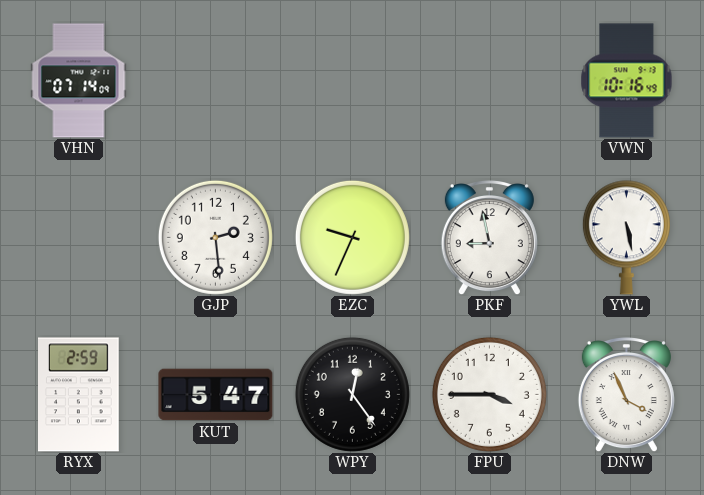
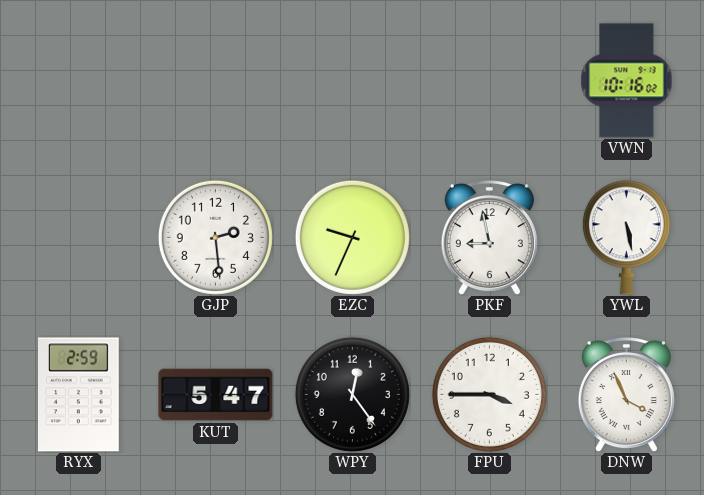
VHN: 07:14 -> none
VWN: 10:16:49 -> 10:16:02
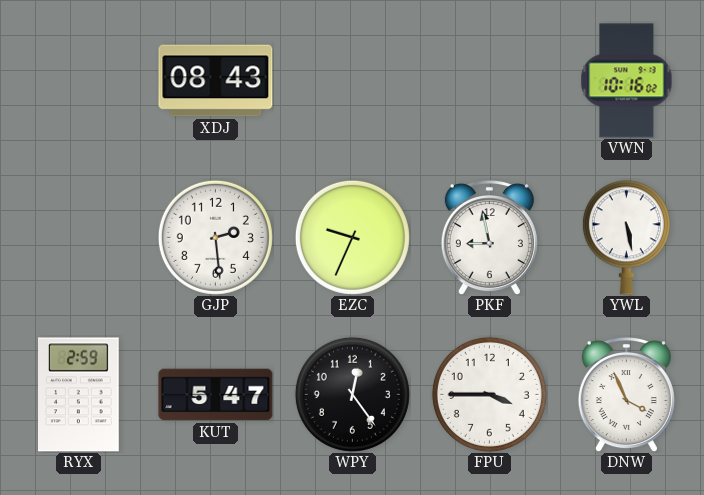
XDJ: none -> 08:43
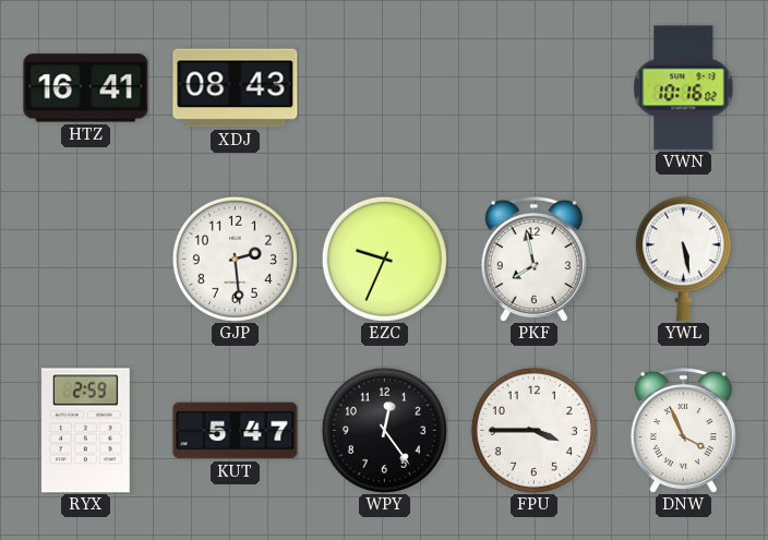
HTZ: none -> 16:41
PKF: 8:58 -> 7:58
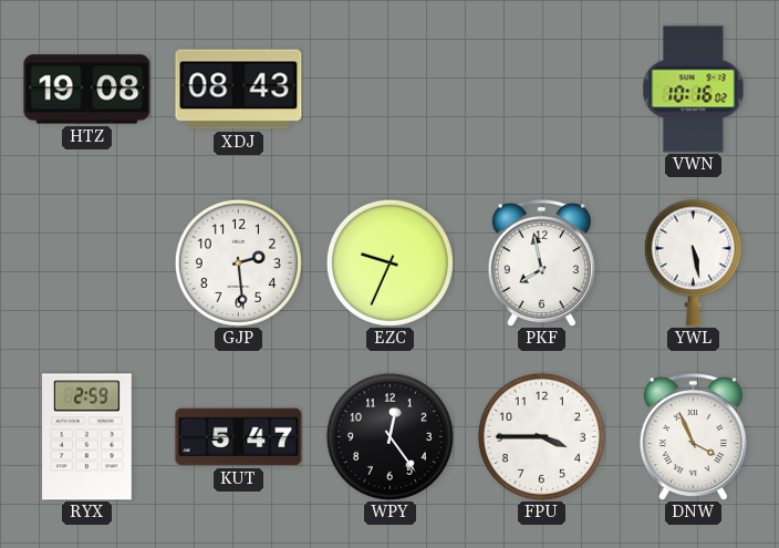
HTZ: 16:41 -> 19:08
